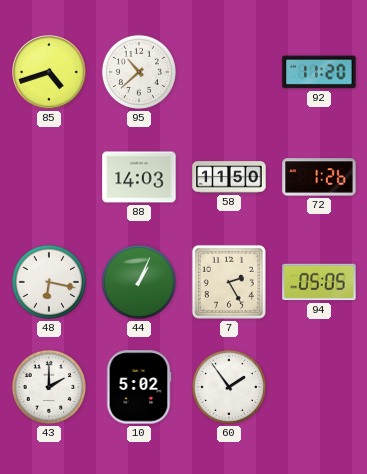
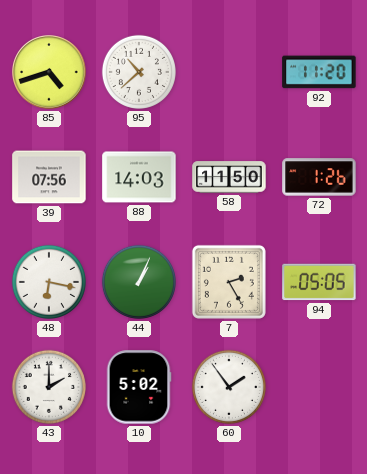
39: none -> 07:56
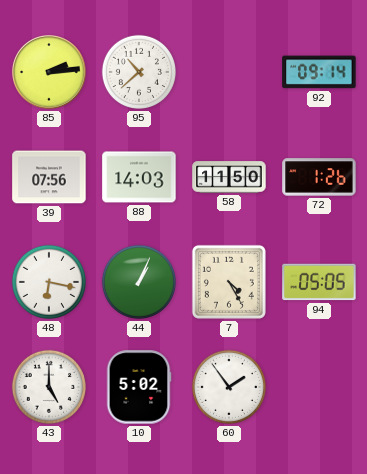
85: 4:42 -> 2:14
92: 11:20 -> 09:14
7: 2:25 -> 4:25
43: 2:00 -> 5:00
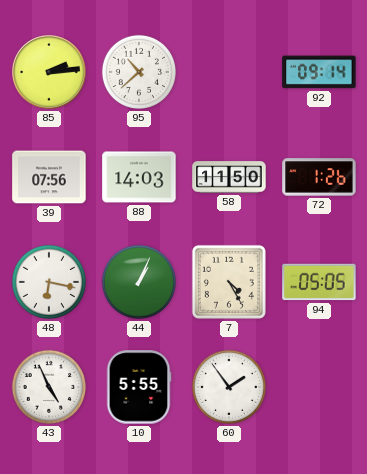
43: 5:00 -> 4:56
10: 5:02 -> 5:55
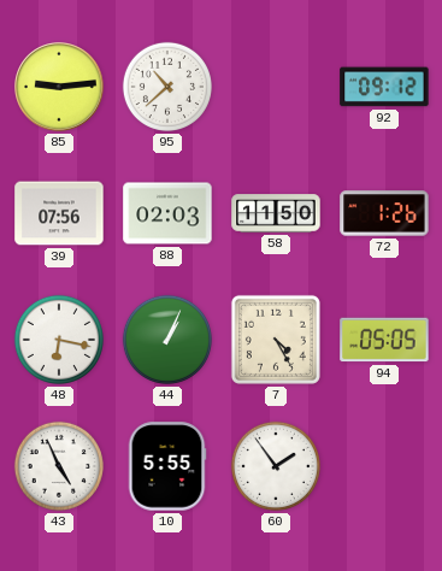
85: 2:14 -> 9:14
92: 09:14 -> 09:12
88: 14:03 -> 02:03
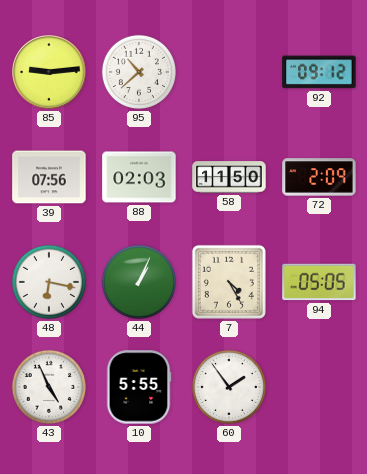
72: 1:26 -> 2:09
